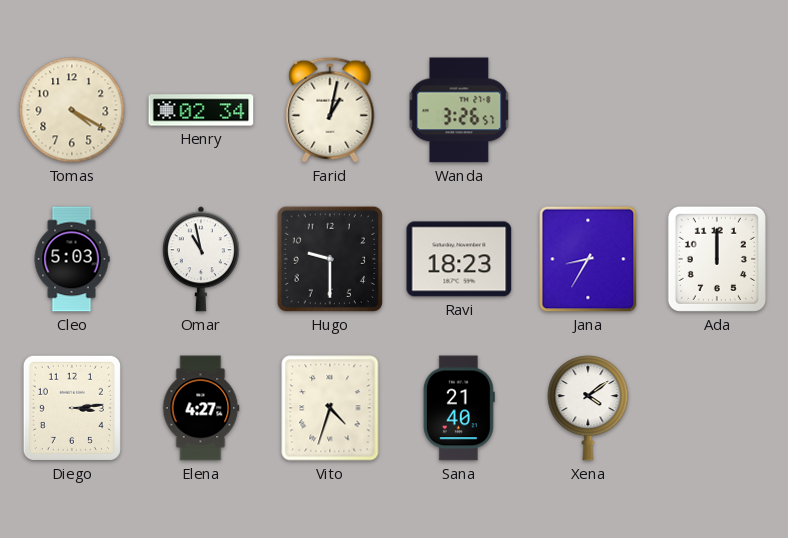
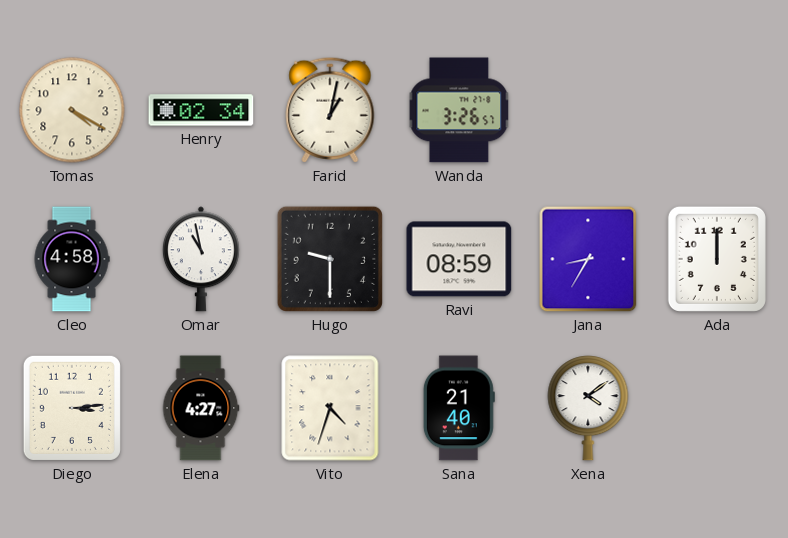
Cleo: 5:03 -> 4:58
Ravi: 18:23 -> 08:59
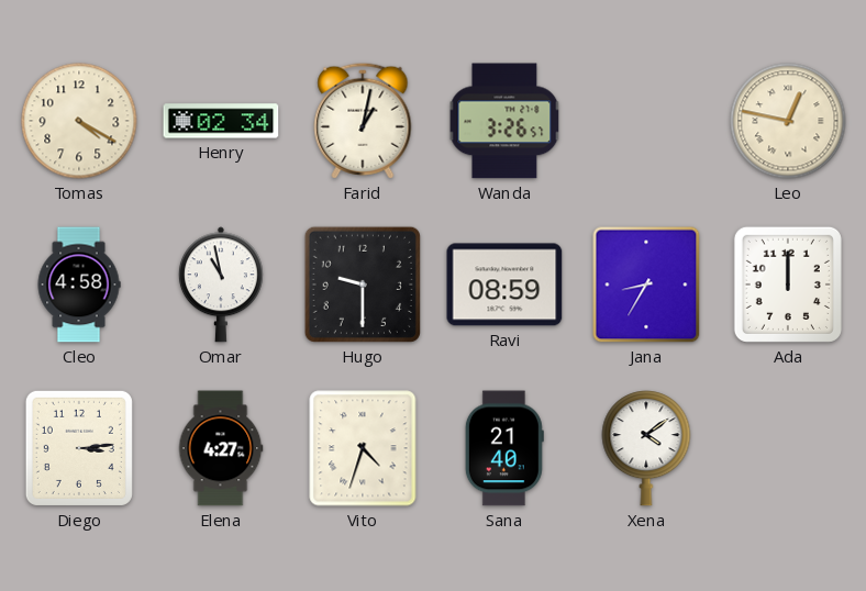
Leo: none -> 12:47
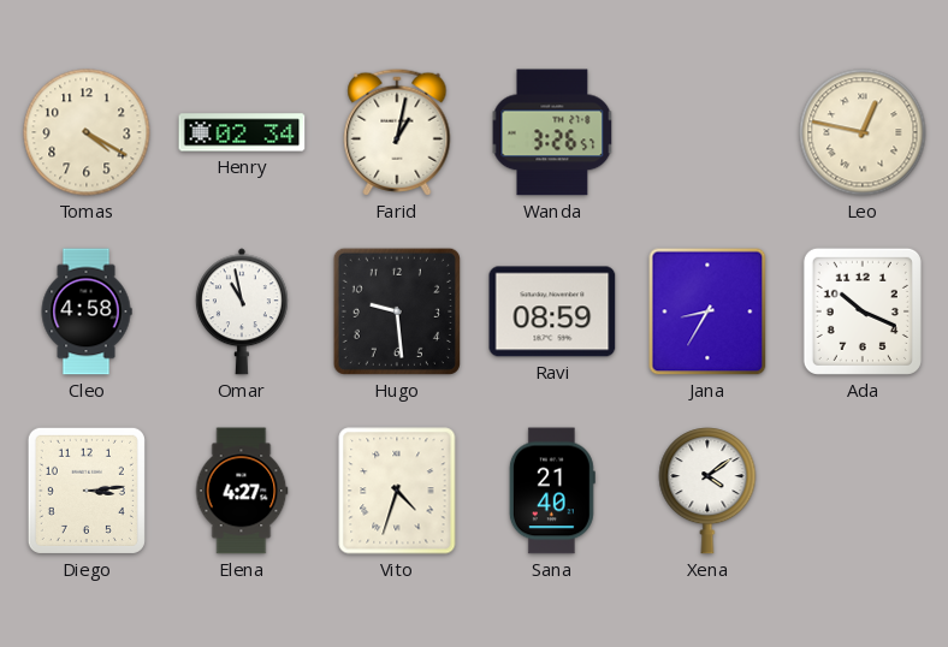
Hugo: 9:30 -> 9:29
Ada: 12:00 -> 10:19
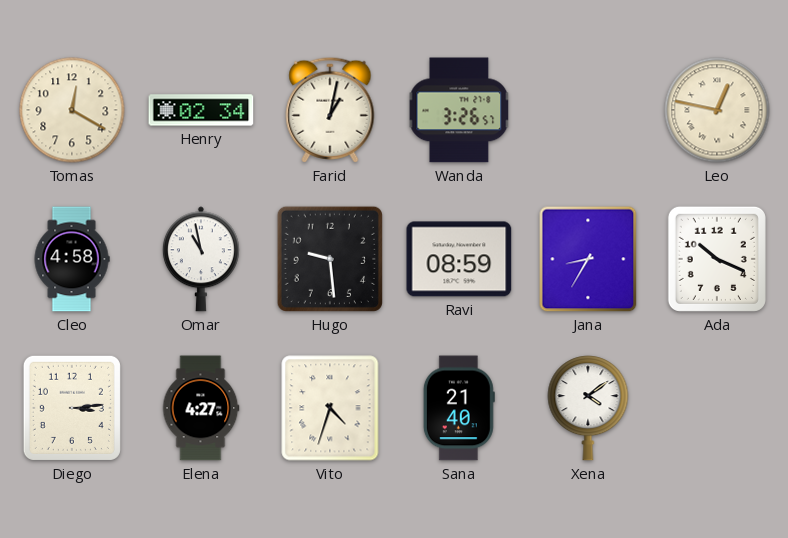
Tomas: 4:20 -> 12:20
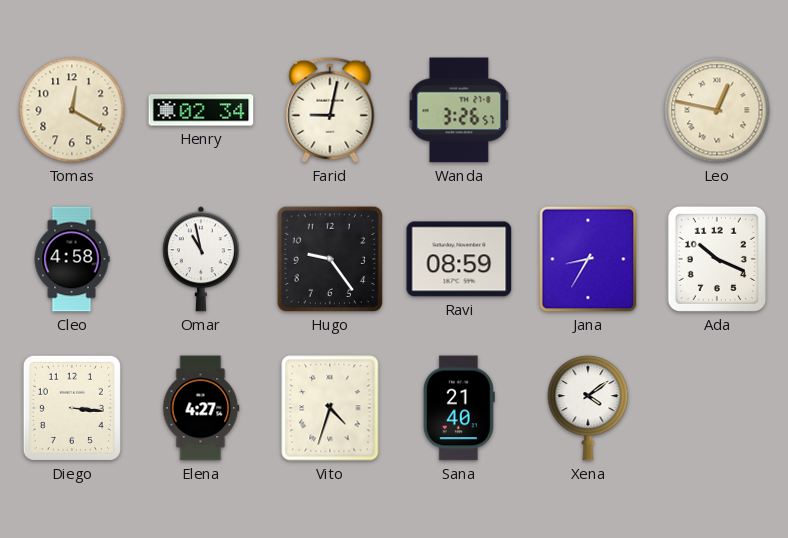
Farid: 1:02 -> 9:02
Hugo: 9:29 -> 9:24
Diego: 3:14 -> 3:16
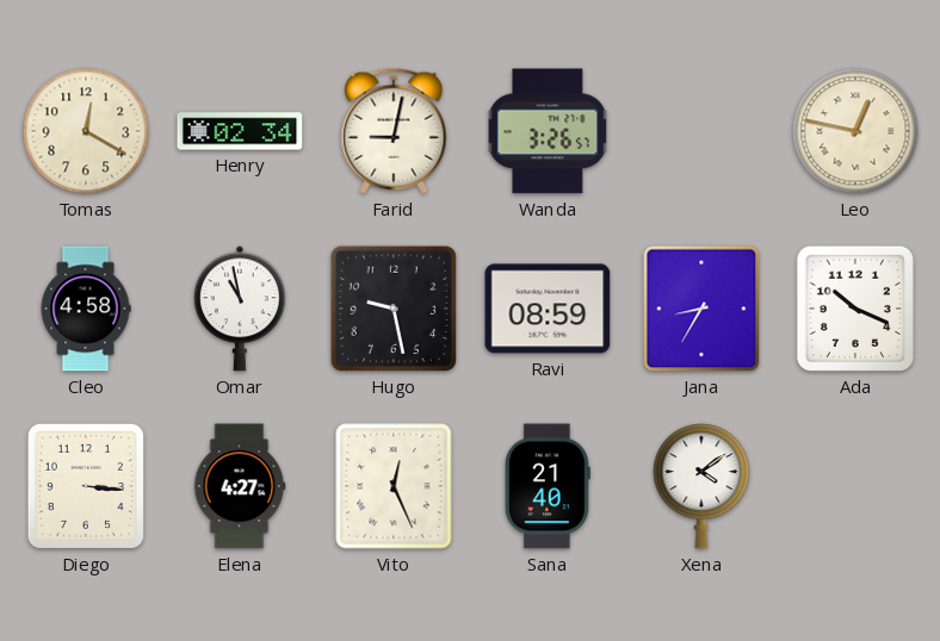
Hugo: 9:24 -> 9:28
Vito: 4:33 -> 12:26
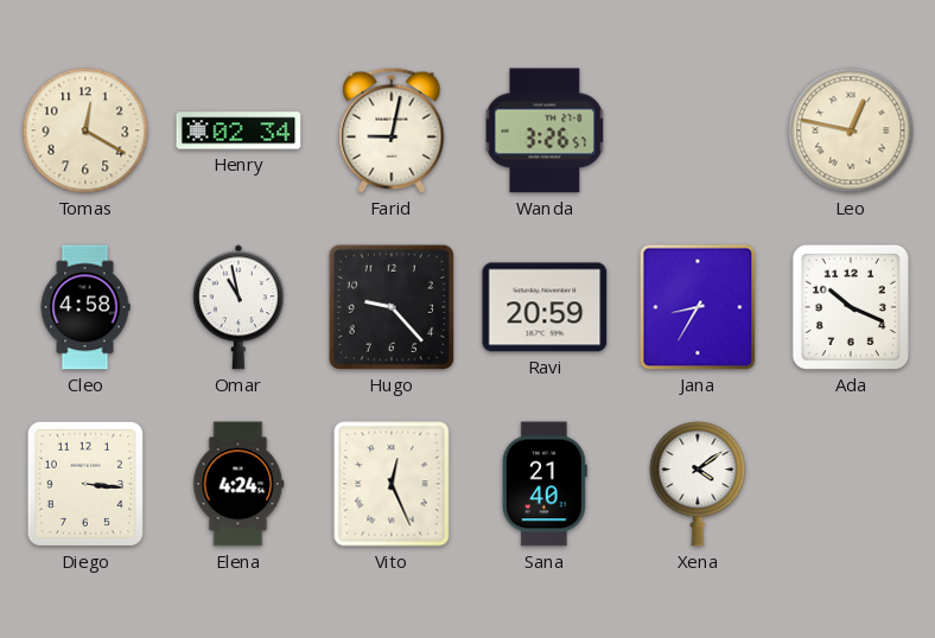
Hugo: 9:28 -> 9:23
Ravi: 08:59 -> 20:59
Elena: 4:27 -> 4:24
